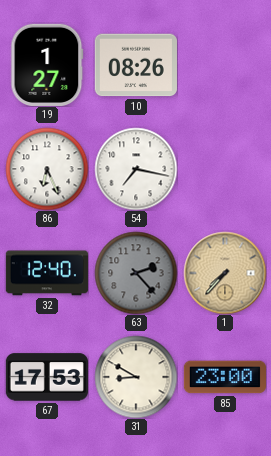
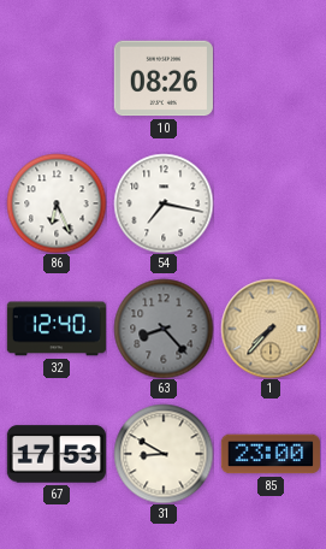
19: 1:27 -> none
63: 2:23 -> 8:23
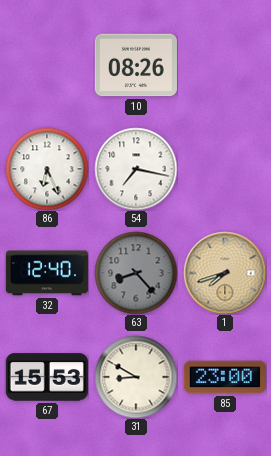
1: 7:37 -> 7:42
67: 17:53 -> 15:53
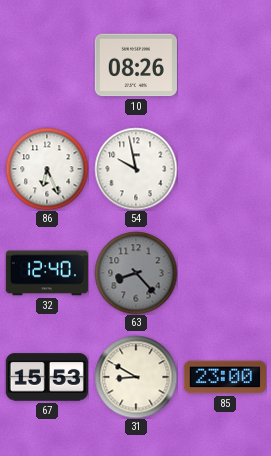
54: 7:17 -> 9:58
1: 7:42 -> none
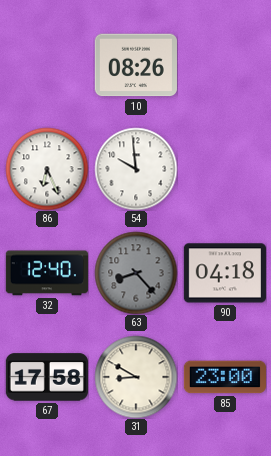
54: 9:58 -> 9:59
90: none -> 04:18
67: 15:53 -> 17:58
